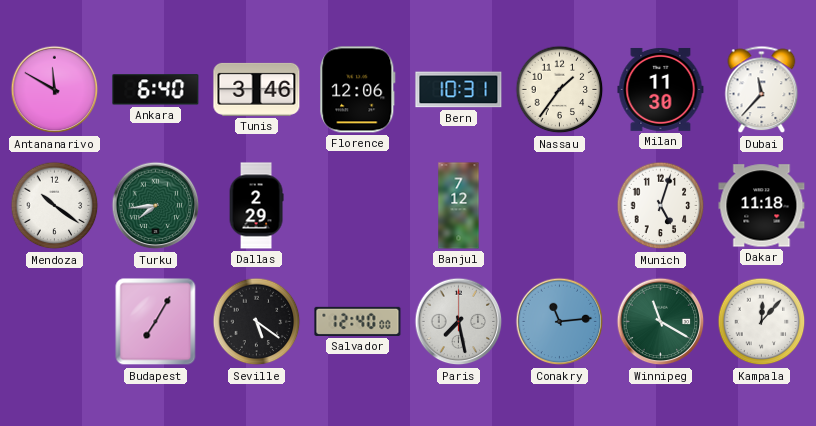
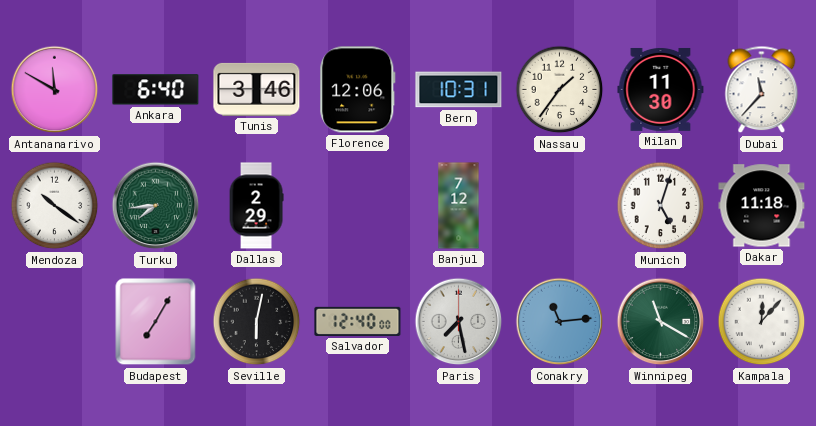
Seville: 5:21 -> 6:02
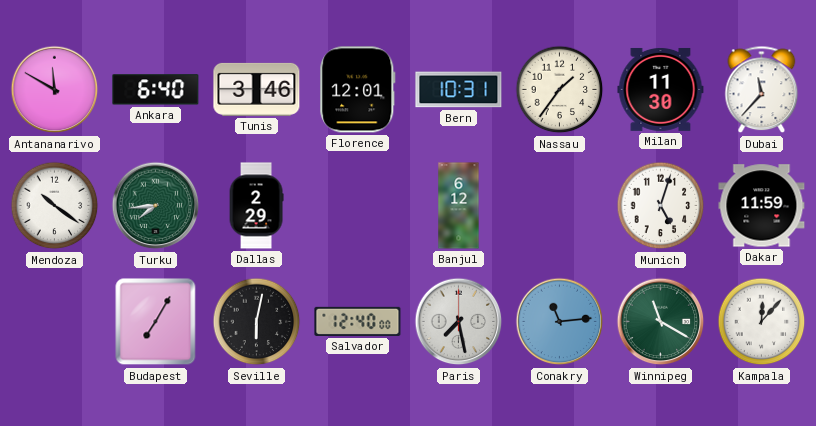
Florence: 12:06 -> 12:01
Banjul: 7:12 -> 6:12
Dakar: 11:18 -> 11:59
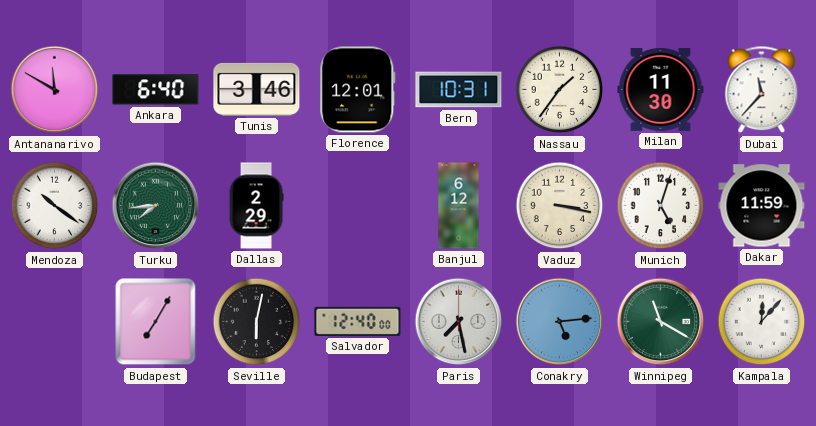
Vaduz: none -> 3:17
Conakry: 11:14 -> 5:14
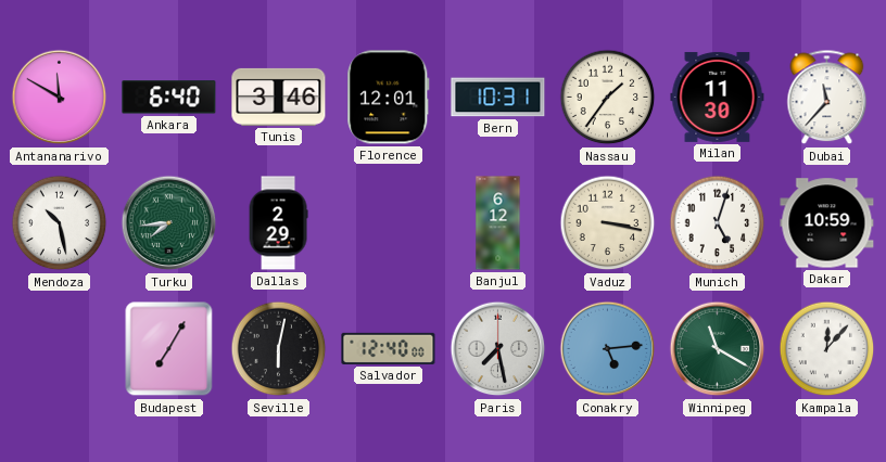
Mendoza: 10:21 -> 10:28
Dakar: 11:59 -> 10:59
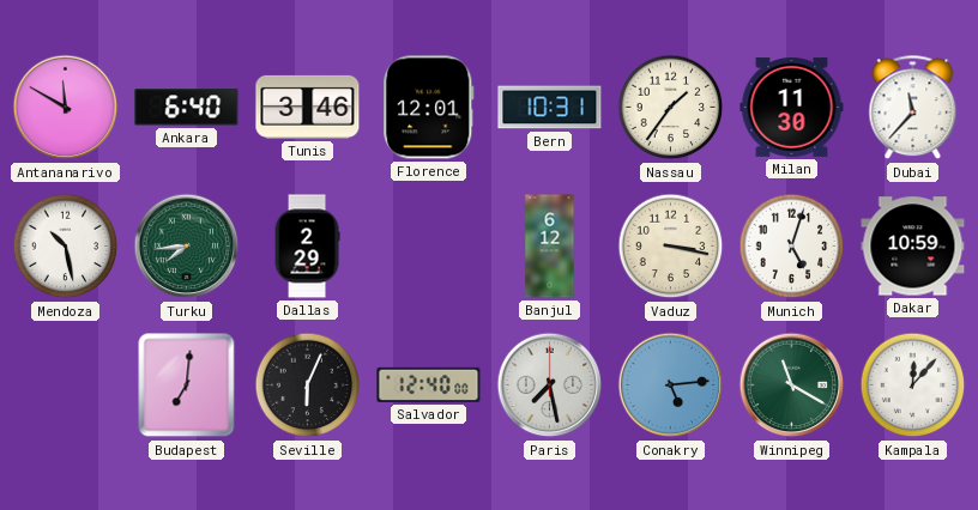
Budapest: 7:05 -> 7:01
Seville: 6:02 -> 6:04
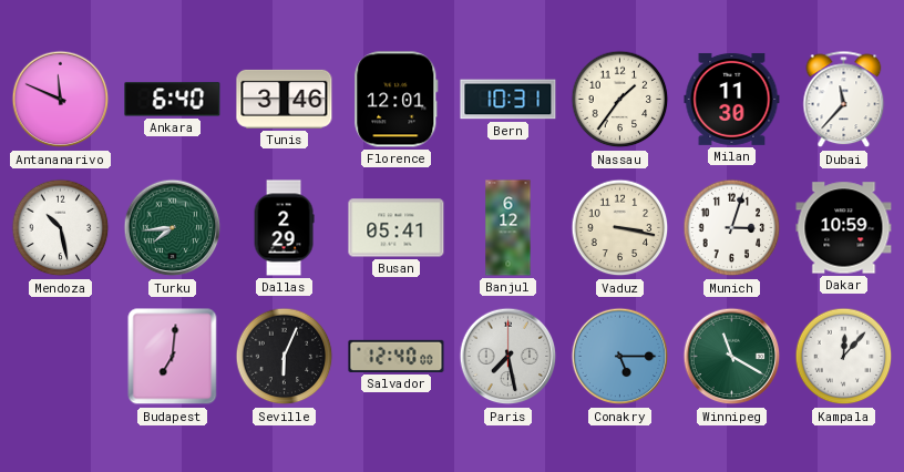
Antananarivo: 11:50 -> 11:49
Busan: none -> 05:41
Munich: 5:03 -> 3:03
Conakry: 5:14 -> 5:15
